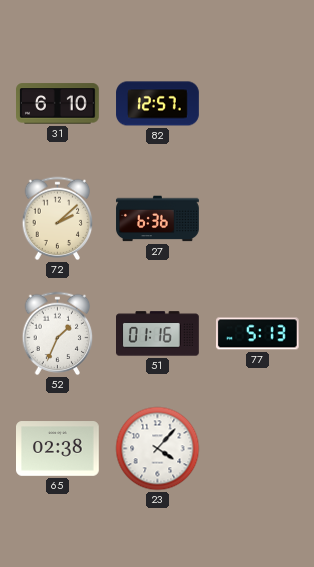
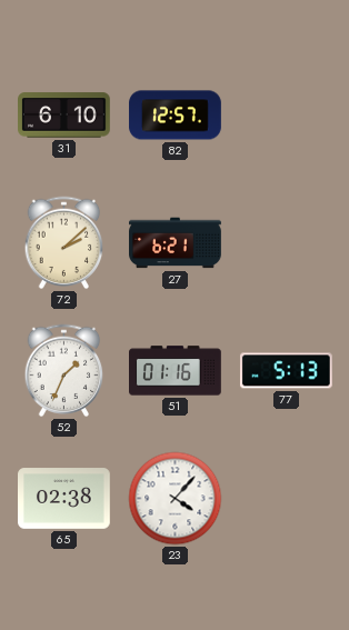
27: 6:36 -> 6:21
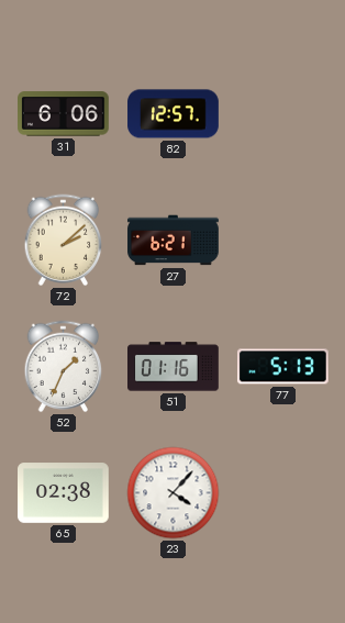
31: 6:10 -> 6:06
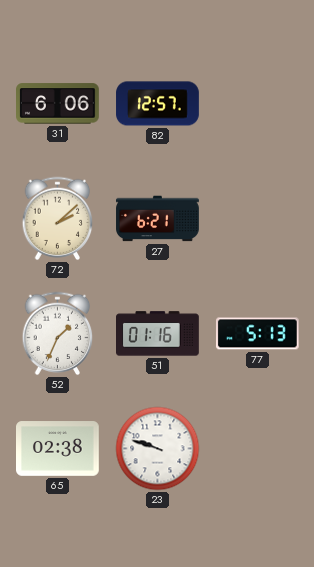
23: 4:07 -> 9:48
